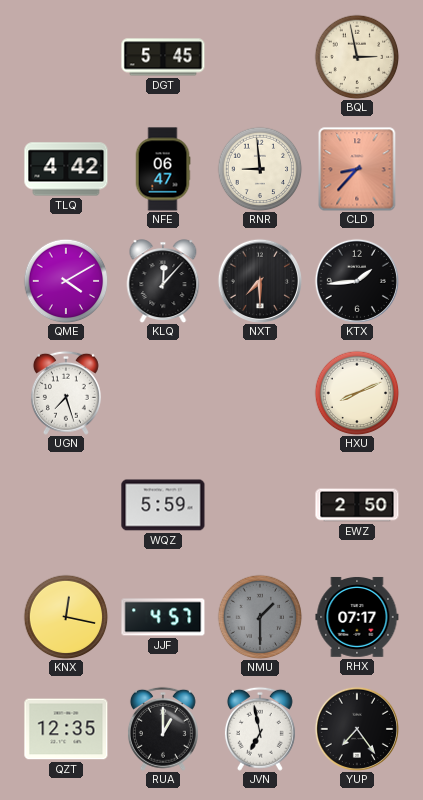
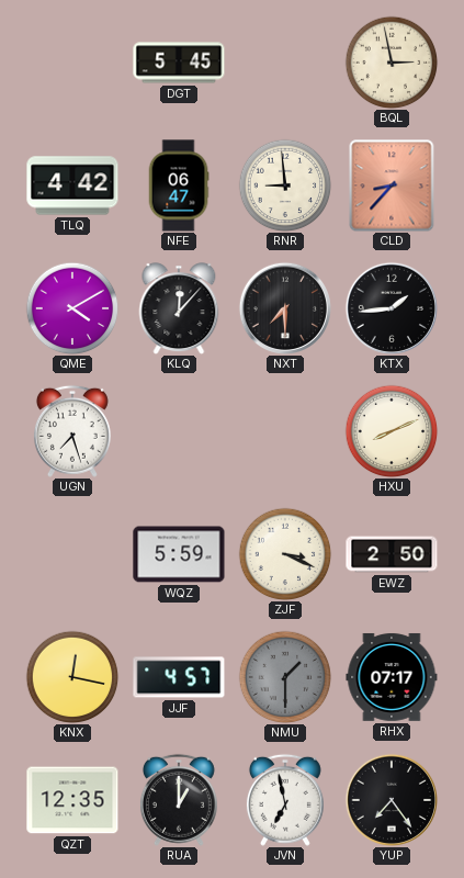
ZJF: none -> 3:19
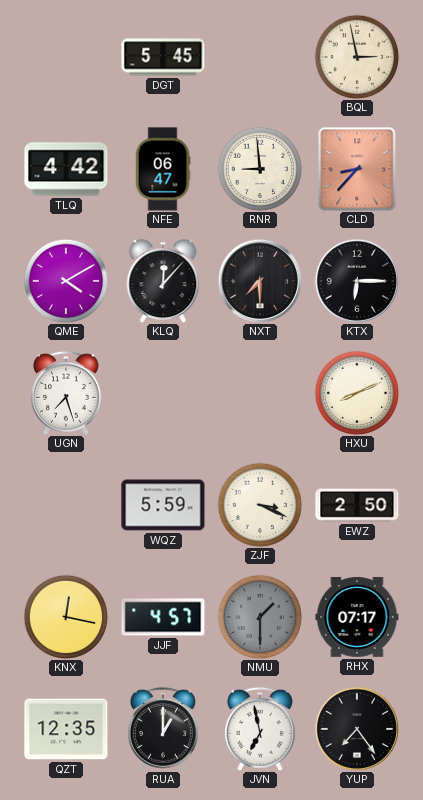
KTX: 1:44 -> 6:15
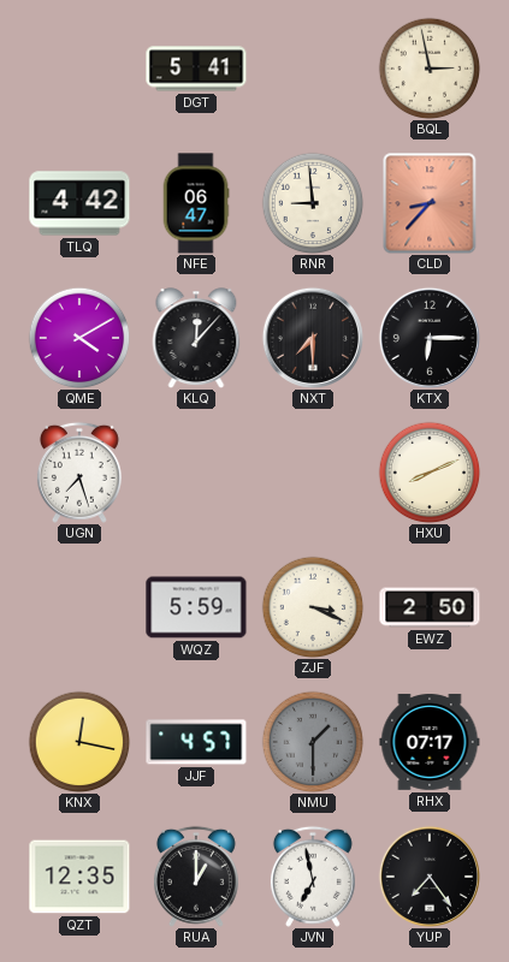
DGT: 5:45 -> 5:41
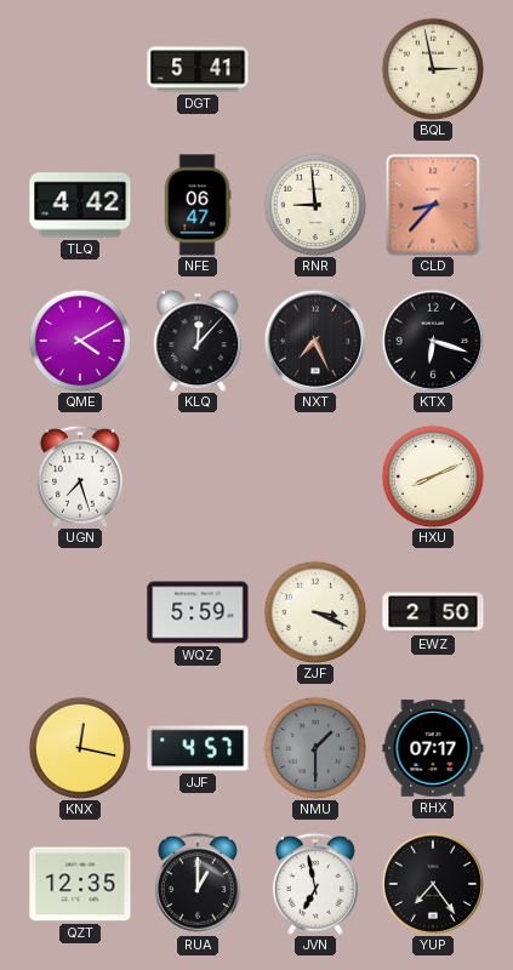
NXT: 7:30 -> 7:26
KTX: 6:15 -> 6:18
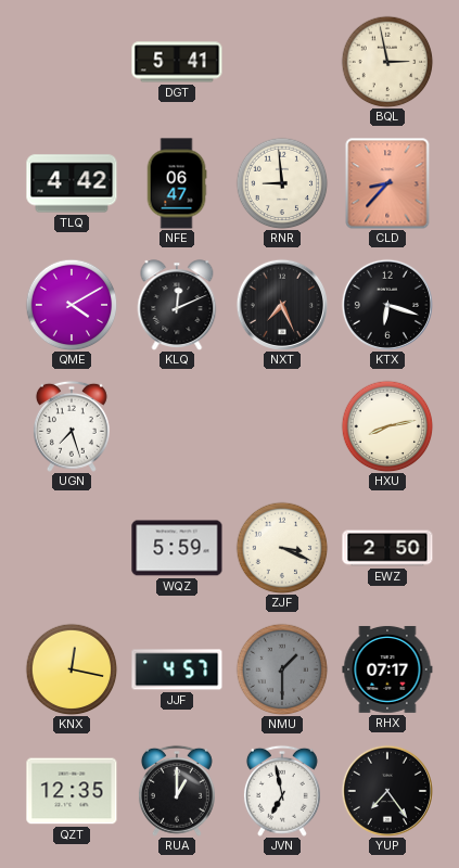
KLQ: 12:07 -> 12:11
HXU: 8:11 -> 8:13
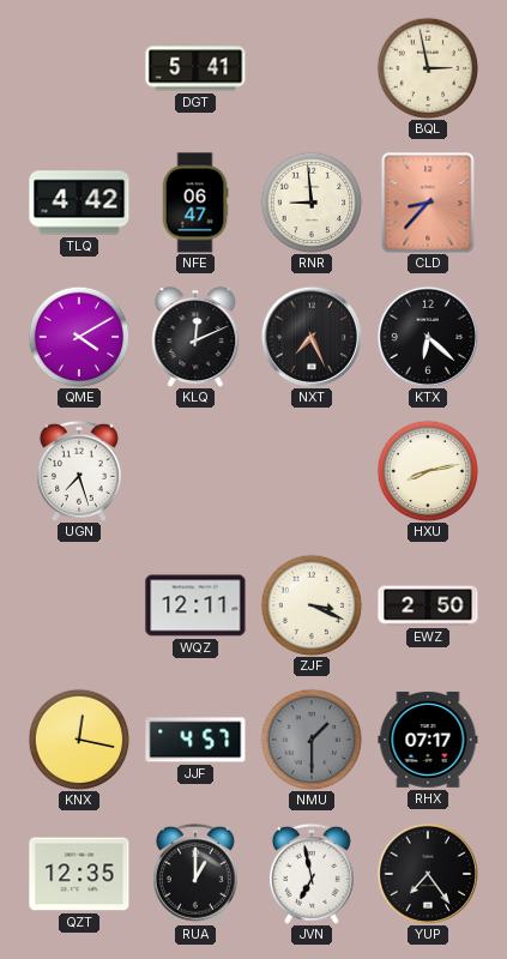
KTX: 6:18 -> 6:22
WQZ: 5:59 -> 12:11
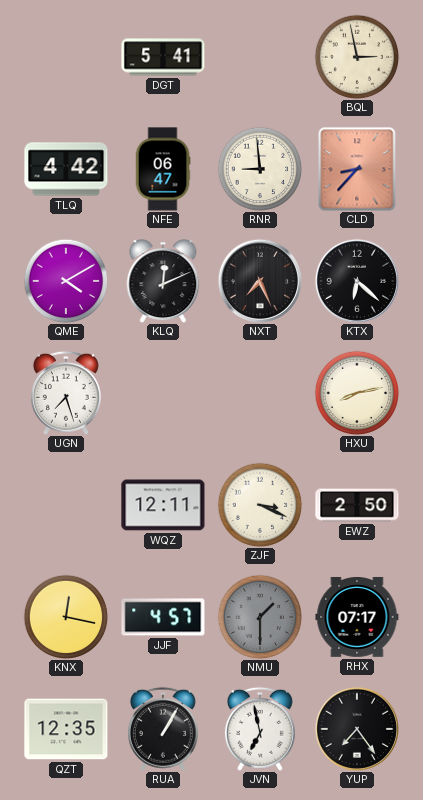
RUA: 1:00 -> 1:05
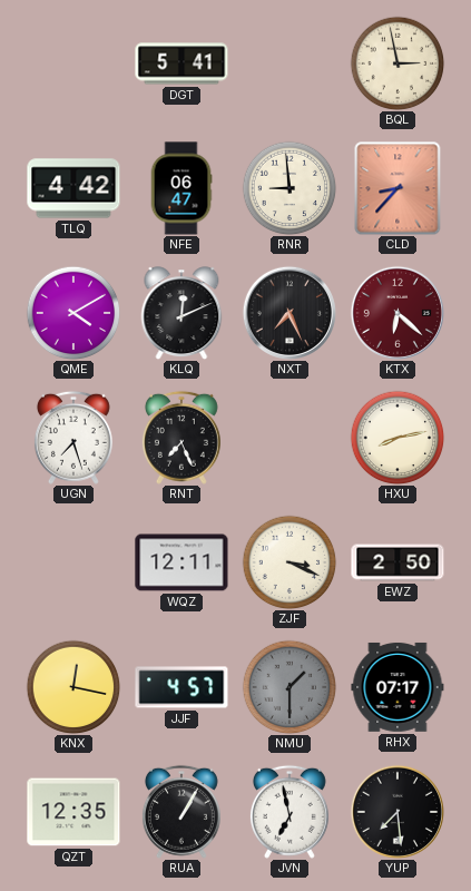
KTX dial: black -> burgundy
RNT: none -> 7:26
YUP: 7:24 -> 7:29
